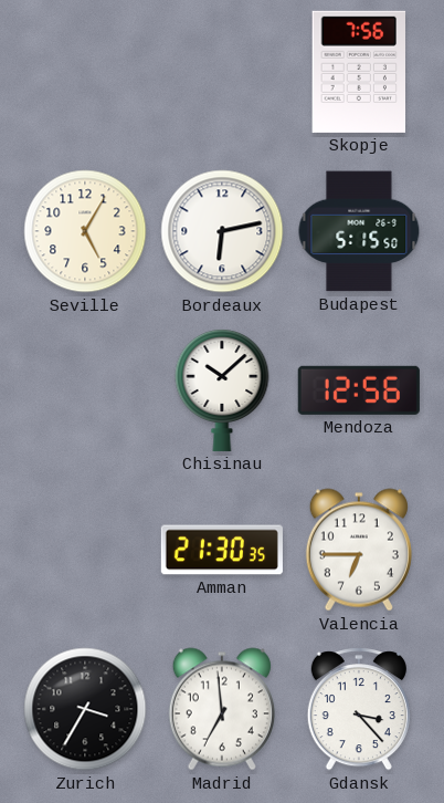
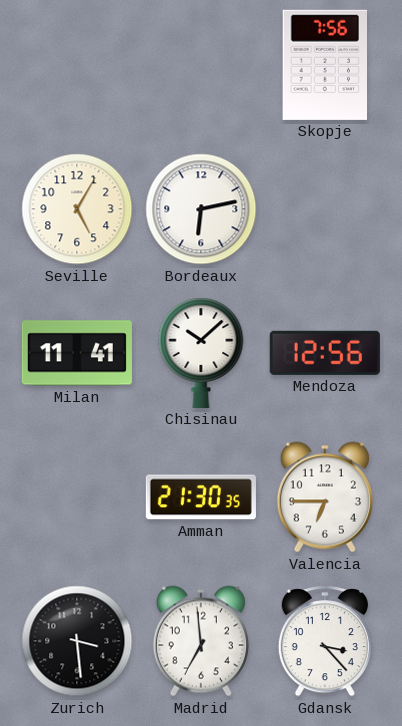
Budapest: 5:15 -> none
Milan: none -> 11:41
Zurich: 3:35 -> 3:29
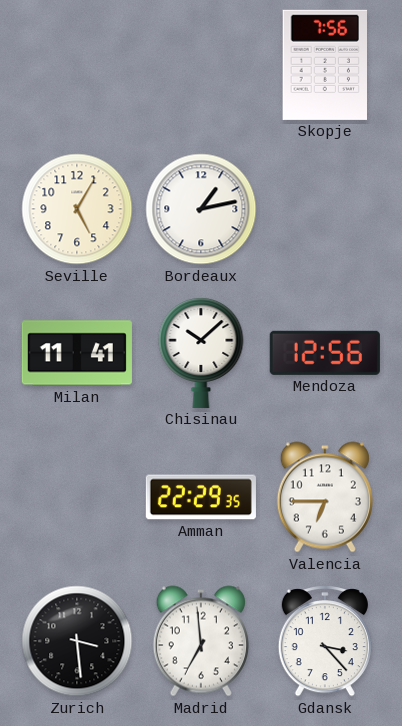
Bordeaux: 6:13 -> 1:13
Amman: 21:30 -> 22:29
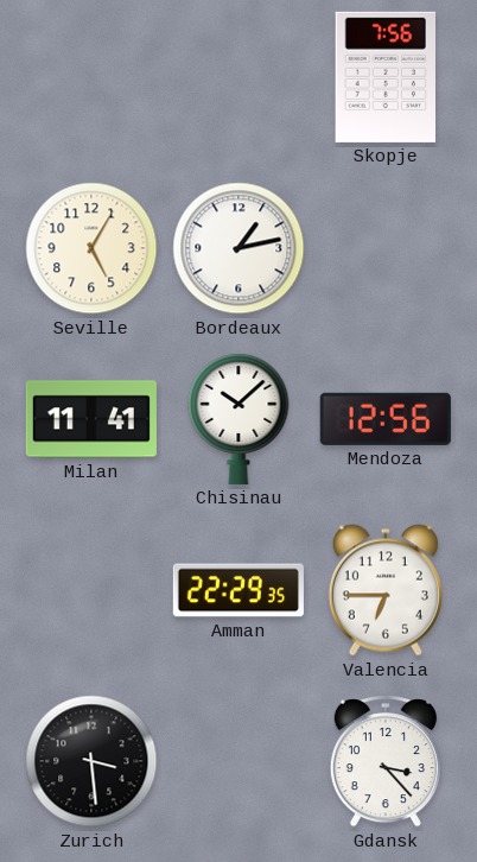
Madrid: 6:59 -> none
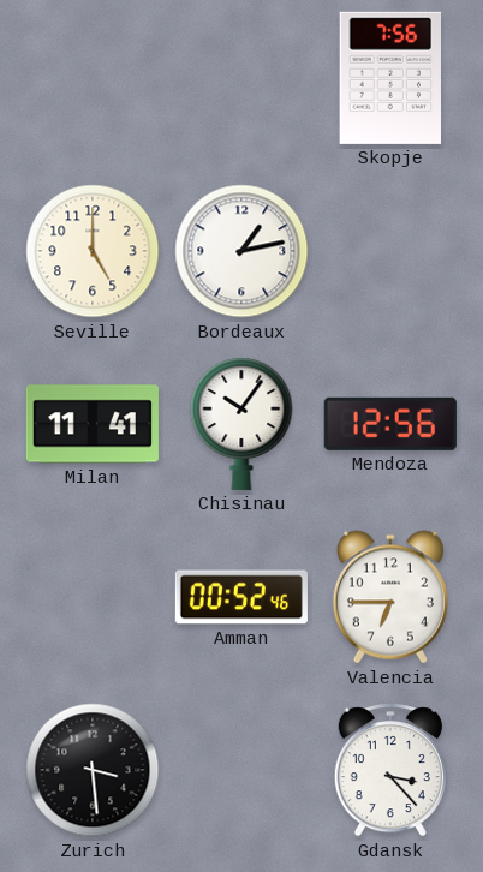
Seville: 5:05 -> 5:00
Chisinau: 10:08 -> 10:06
Amman: 22:29 -> 00:52
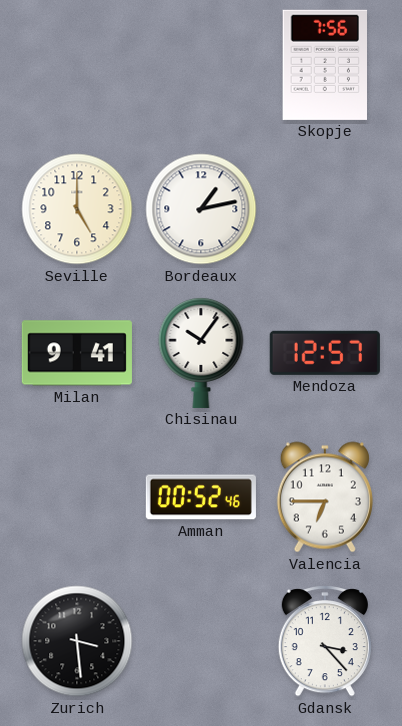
Milan: 11:41 -> 9:41
Mendoza: 12:56 -> 12:57
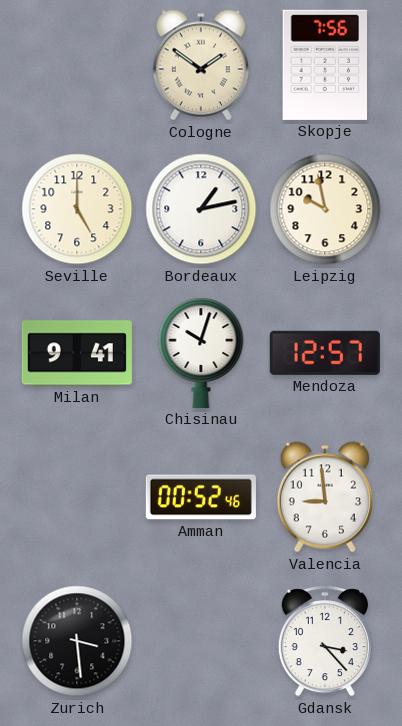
Cologne: none -> 1:51
Leipzig: none -> 9:58
Chisinau: 10:06 -> 10:03
Valencia: 6:45 -> 8:59
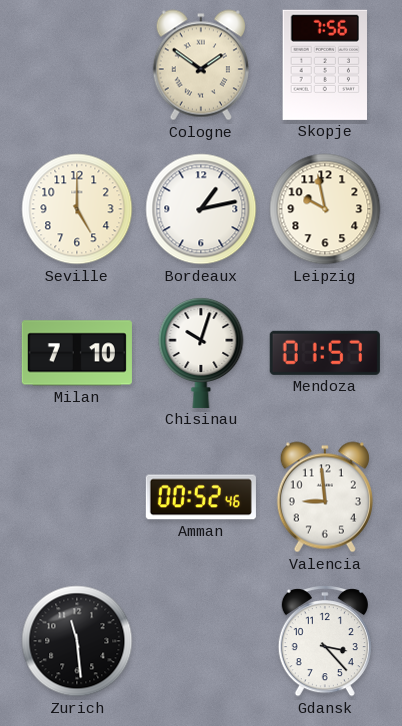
Milan: 9:41 -> 7:10
Mendoza: 12:57 -> 01:57
Zurich: 3:29 -> 11:29
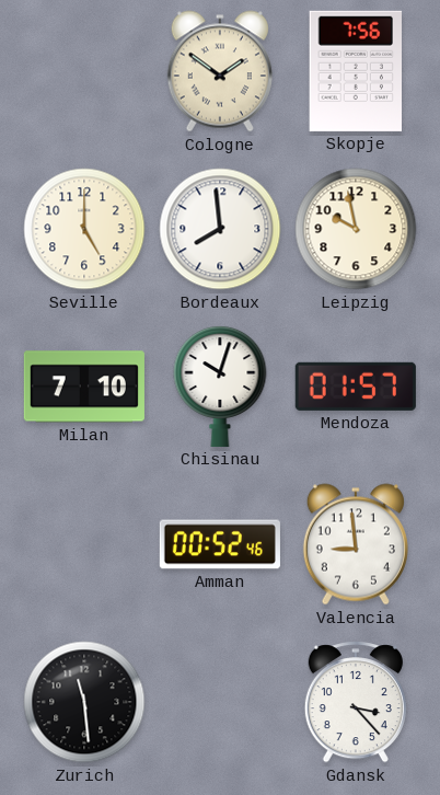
Bordeaux: 1:13 -> 7:59
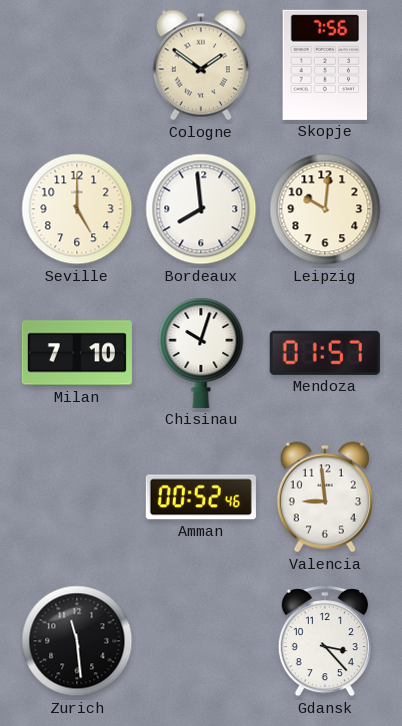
Leipzig: 9:58 -> 10:01
